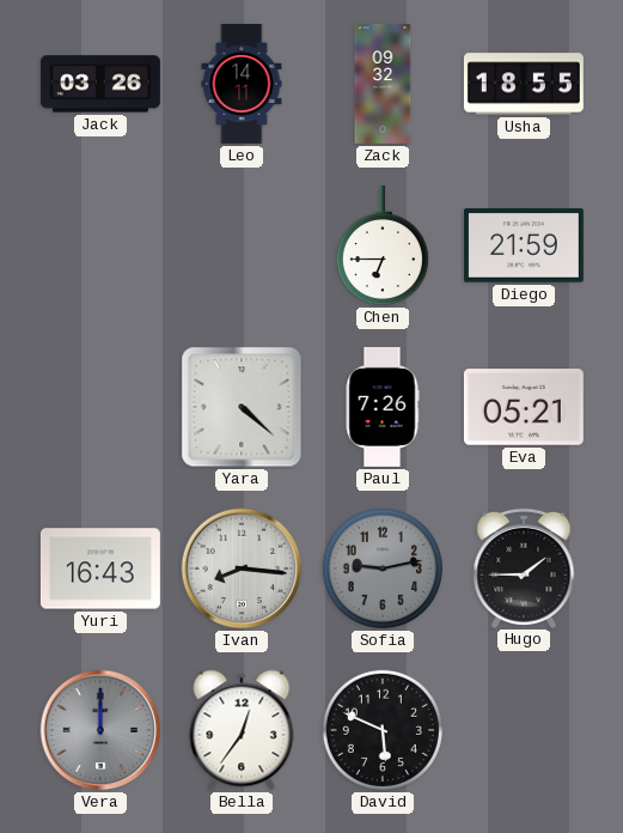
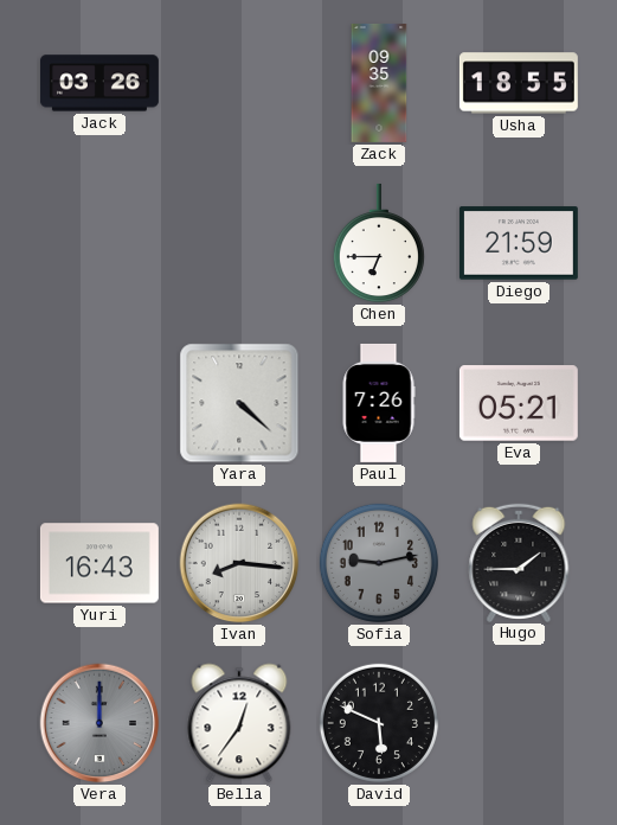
Leo: 14:11 -> none
Zack: 09:32 -> 09:35
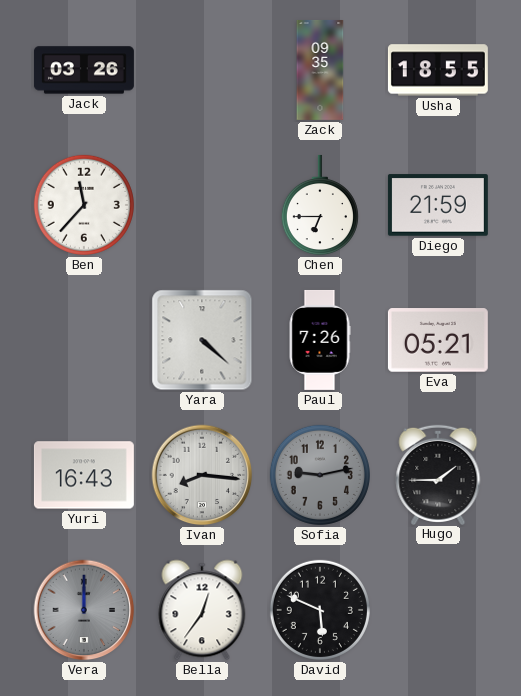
Ben: none -> 11:37
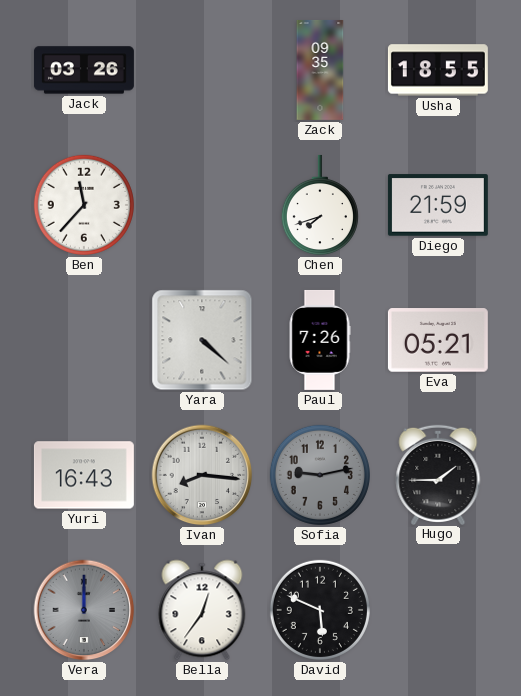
Chen: 6:45 -> 7:42
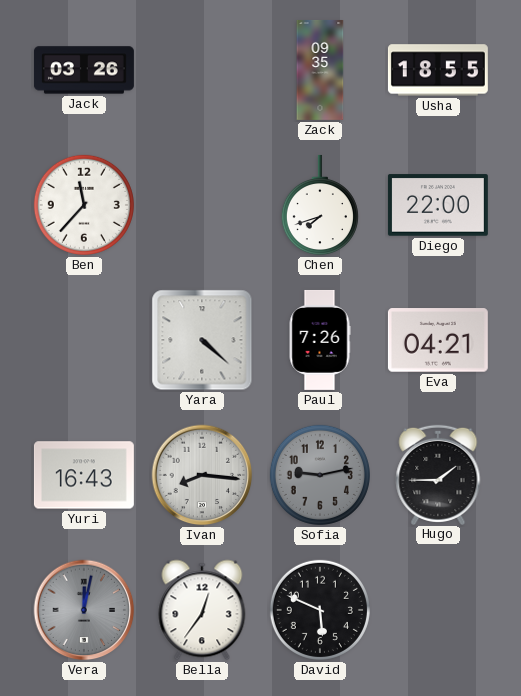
Diego: 21:59 -> 22:00
Eva: 05:21 -> 04:21
Vera: 12:00 -> 12:02
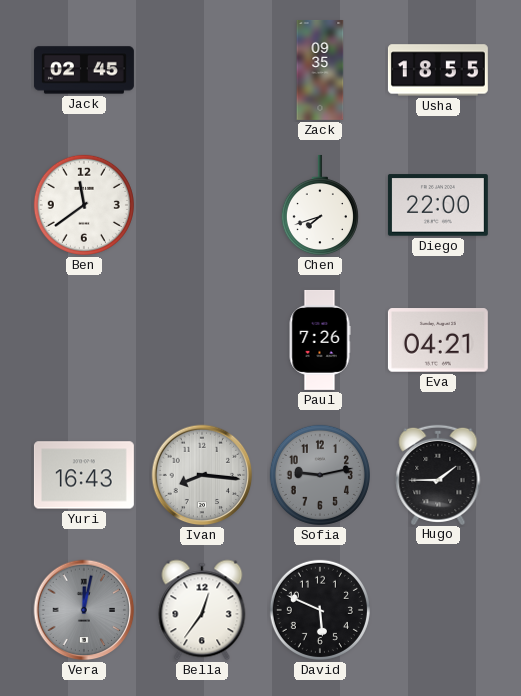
Jack: 03:26 -> 02:45
Ben: 11:37 -> 11:39
Yara: 4:22 -> none
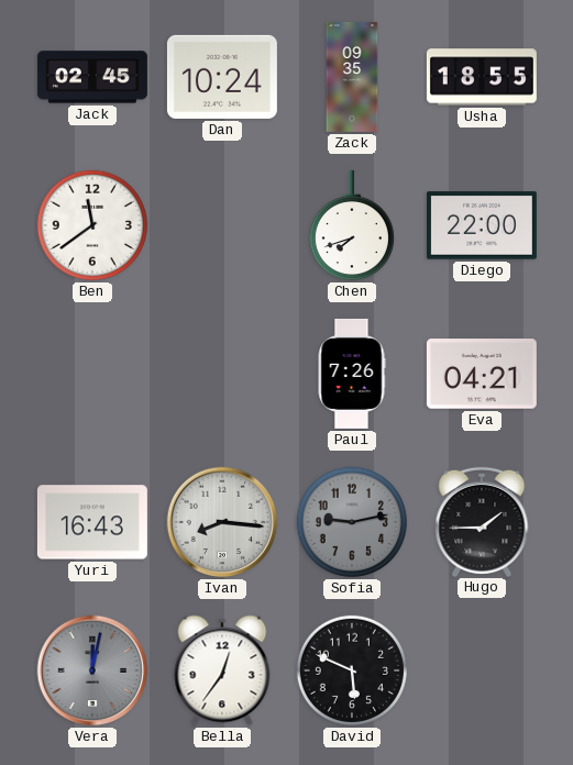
Dan: none -> 10:24
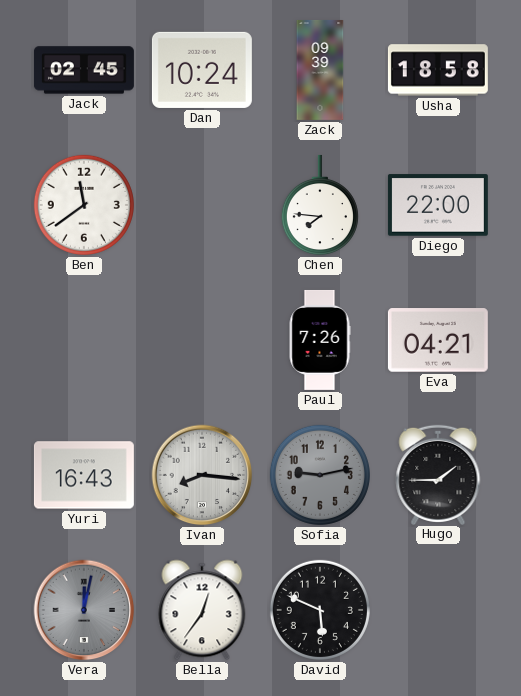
Zack: 09:35 -> 09:39
Usha: 18:55 -> 18:58
Chen: 7:42 -> 7:46
